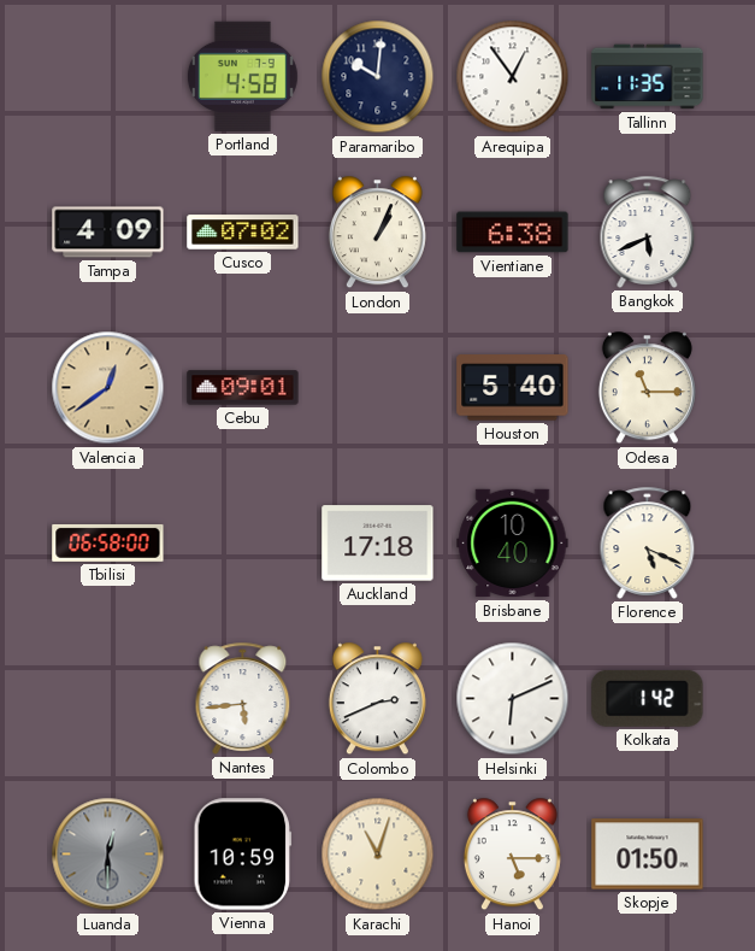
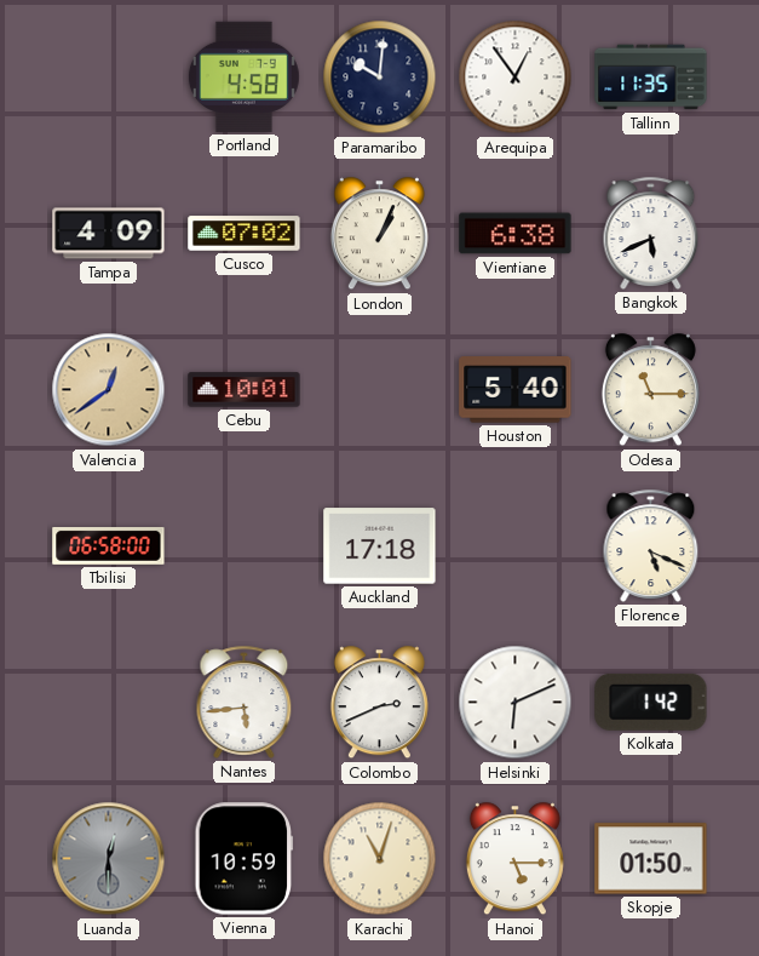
Cebu: 09:01 -> 10:01
Brisbane: 10:40 -> none
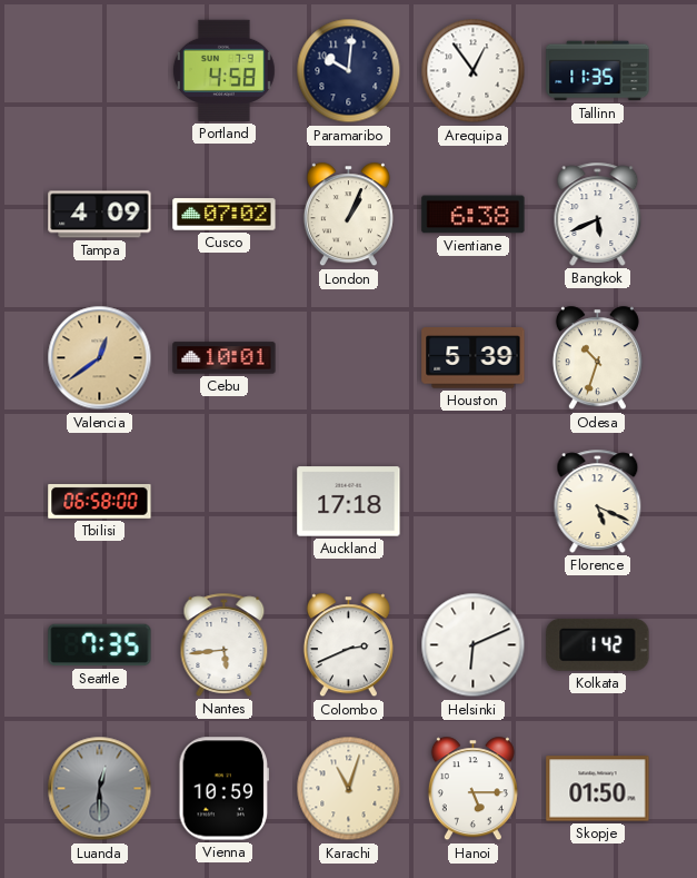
Houston: 5:40 -> 5:39
Odesa: 11:15 -> 10:33
Seattle: none -> 7:35
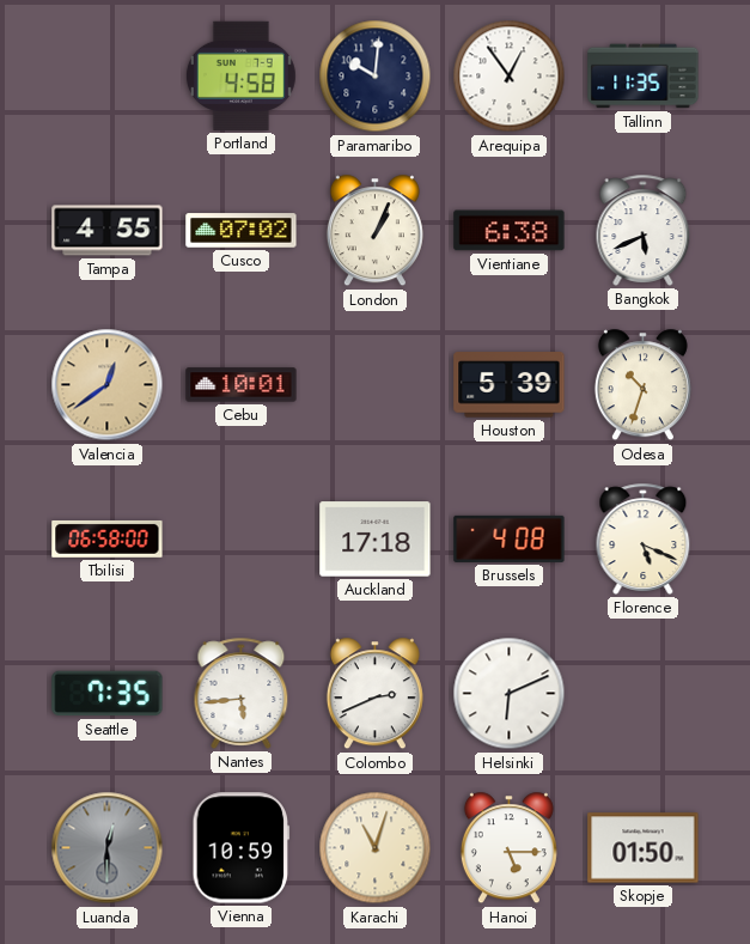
Tampa: 4:09 -> 4:55
Brussels: none -> 4:08
Kolkata: 1:42 -> none
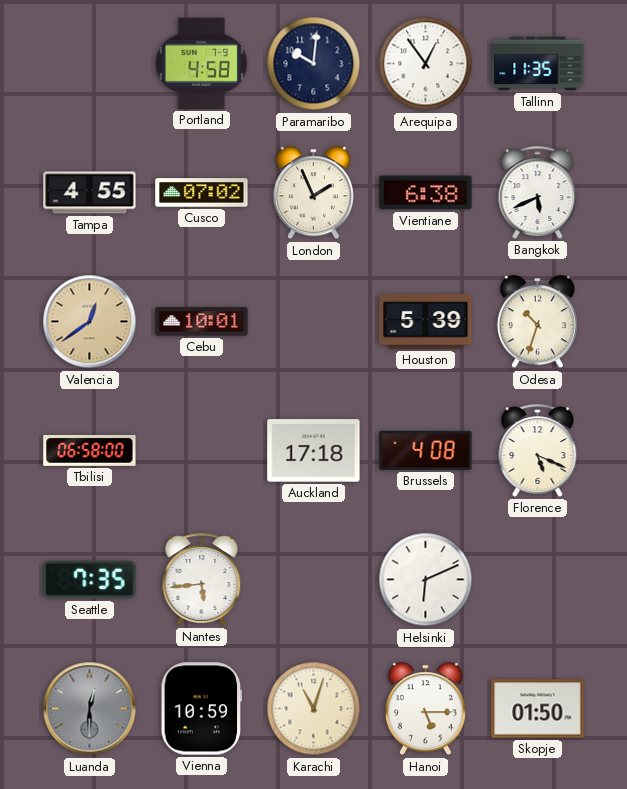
London: 1:04 -> 1:56
Colombo: 2:41 -> none
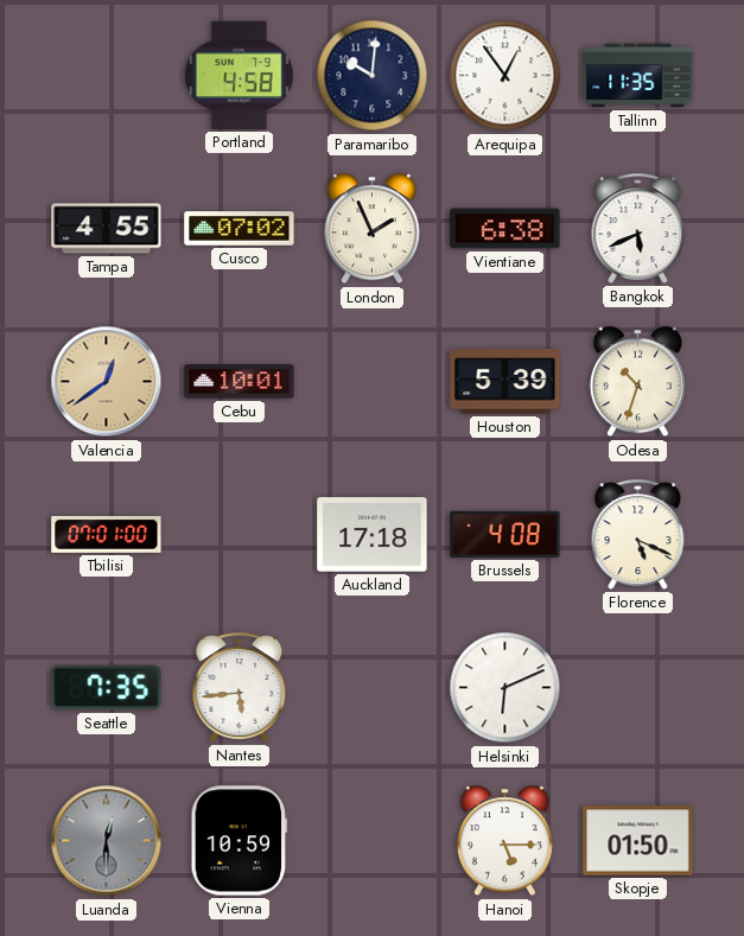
Tbilisi: 06:58 -> 07:01
Karachi: 11:03 -> none
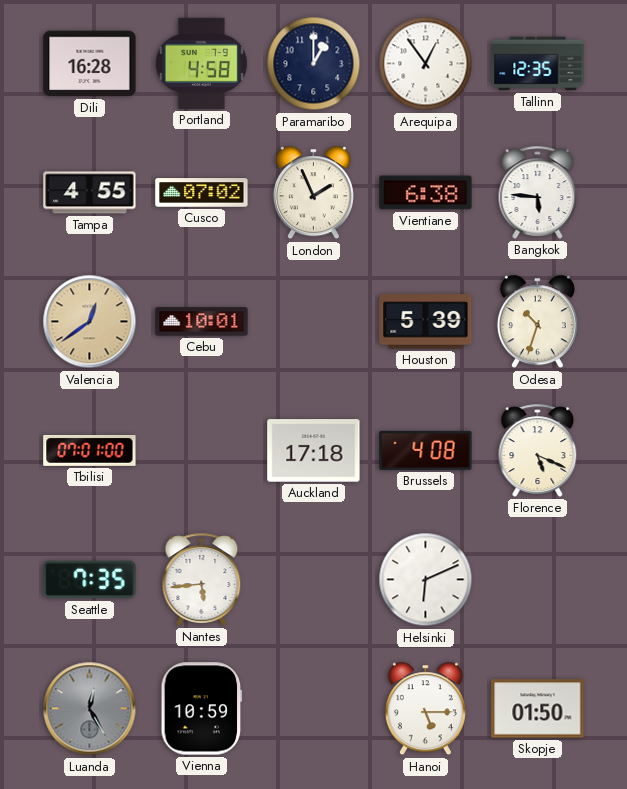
Dili: none -> 16:28
Paramaribo: 10:01 -> 1:00
Tallinn: 11:35 -> 12:35
Bangkok: 5:41 -> 5:46
Luanda: 12:30 -> 12:25
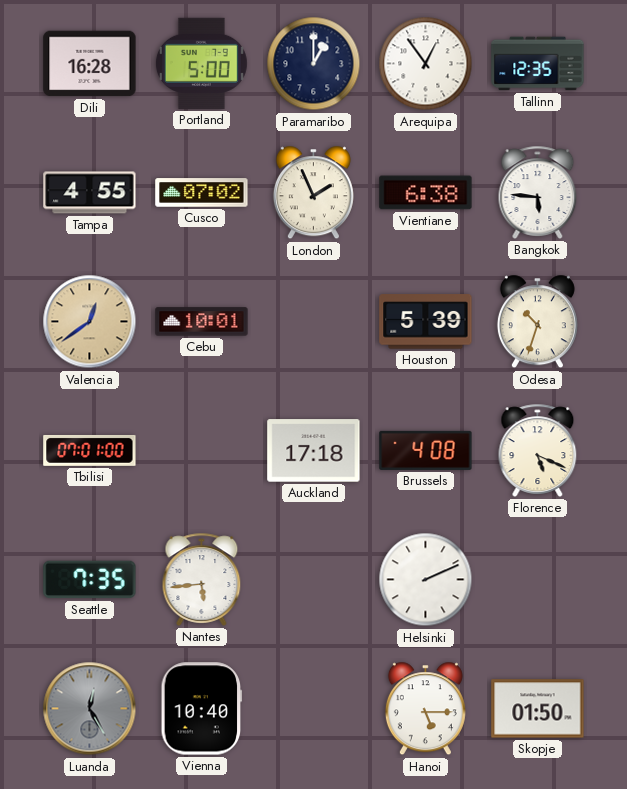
Portland: 4:58 -> 5:00
Helsinki: 6:11 -> 2:11
Vienna: 10:59 -> 10:40
